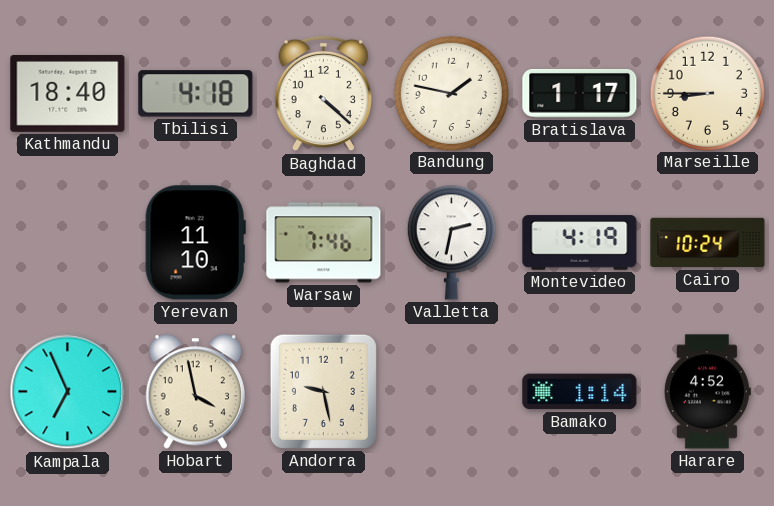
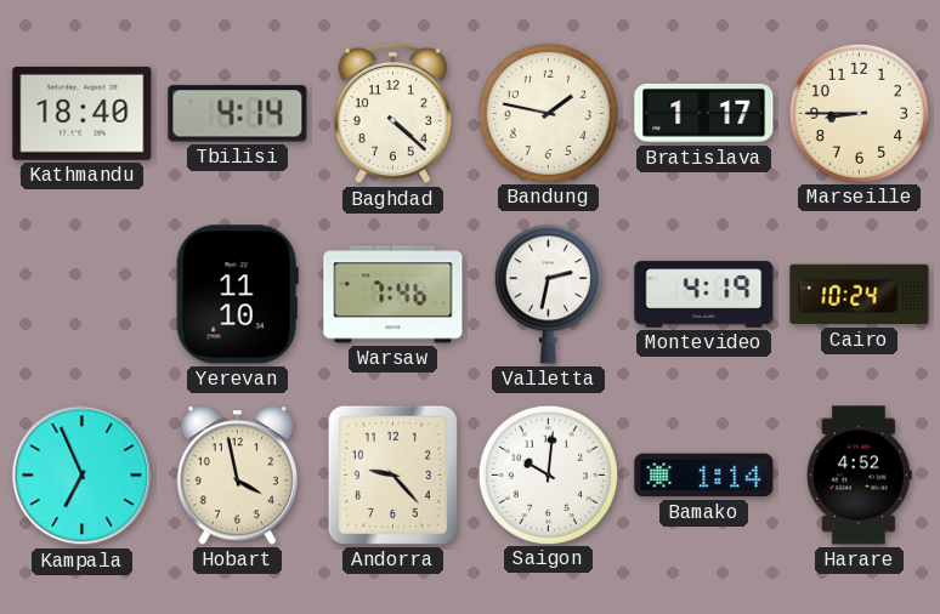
Tbilisi: 4:18 -> 4:14
Andorra: 9:28 -> 9:23
Saigon: none -> 10:01
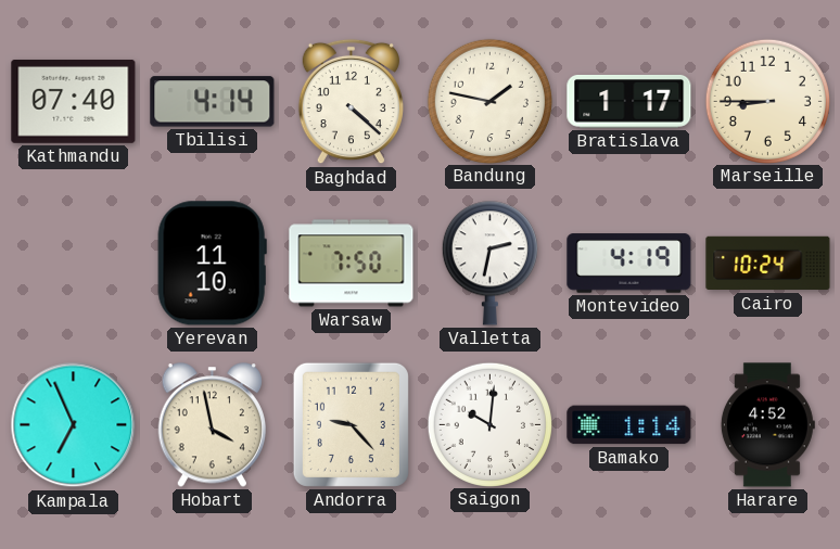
Kathmandu: 18:40 -> 07:40
Warsaw: 7:46 -> 7:50
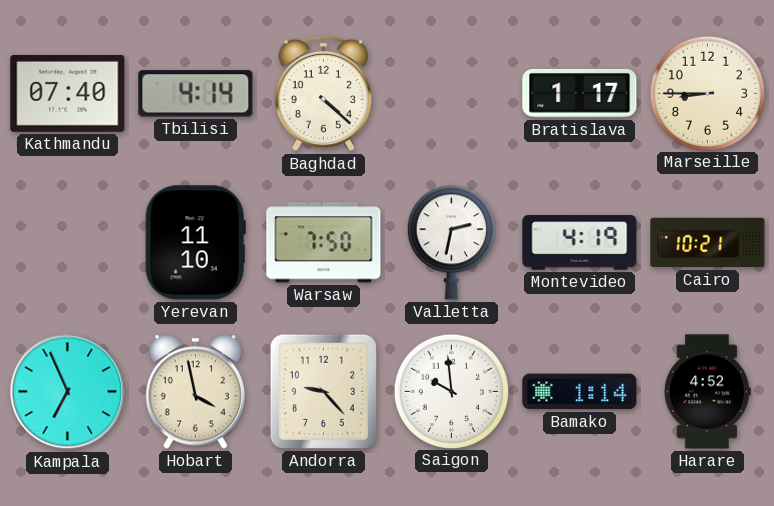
Bandung: 1:47 -> none
Cairo: 10:24 -> 10:21
Saigon: 10:01 -> 9:59
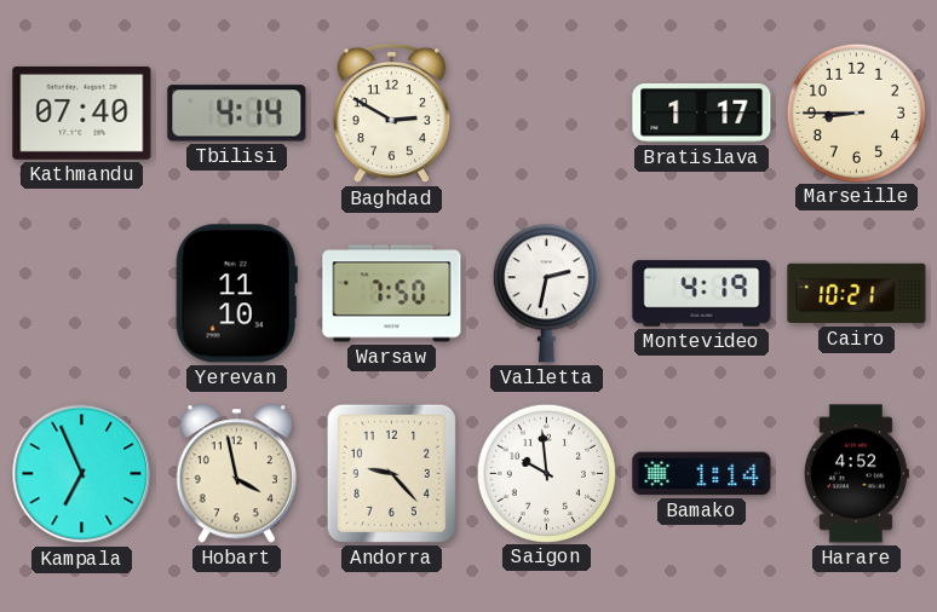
Baghdad: 4:22 -> 2:50
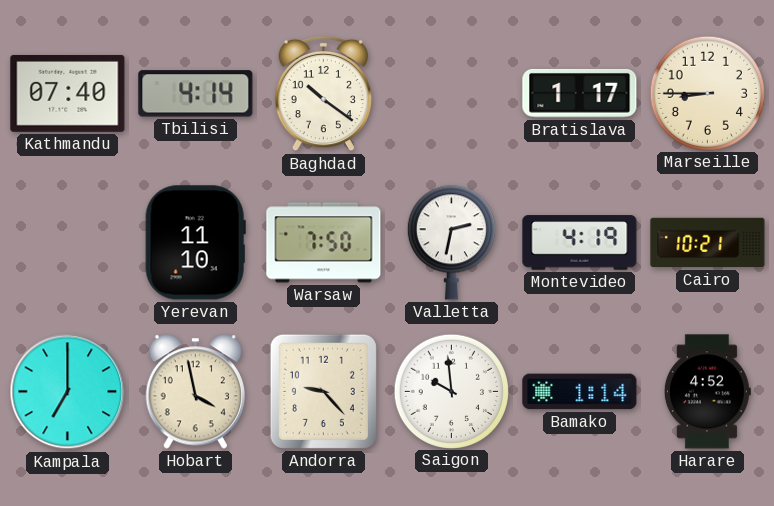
Baghdad: 2:50 -> 10:21
Kampala: 6:56 -> 7:00
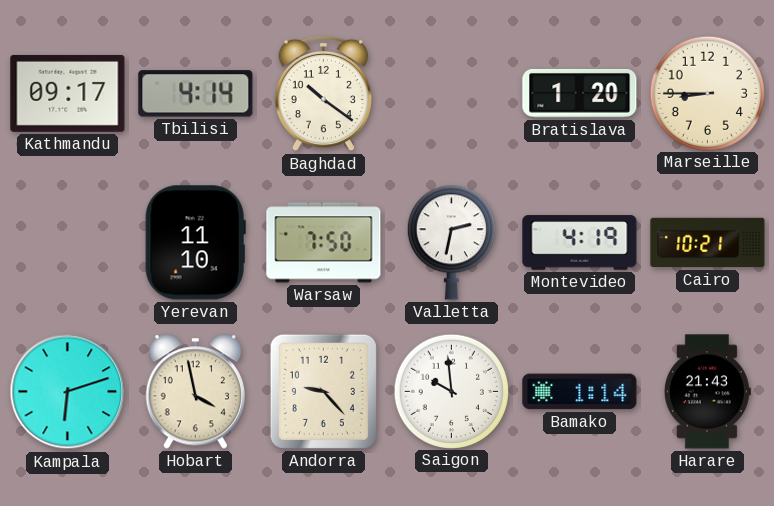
Kathmandu: 07:40 -> 09:17
Bratislava: 1:17 -> 1:20
Kampala: 7:00 -> 6:12
Harare: 4:52 -> 21:43
